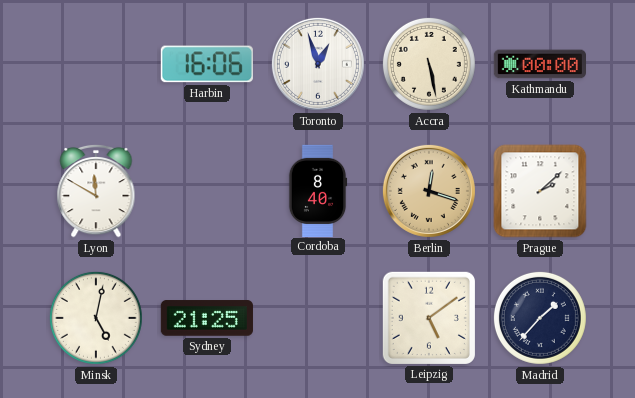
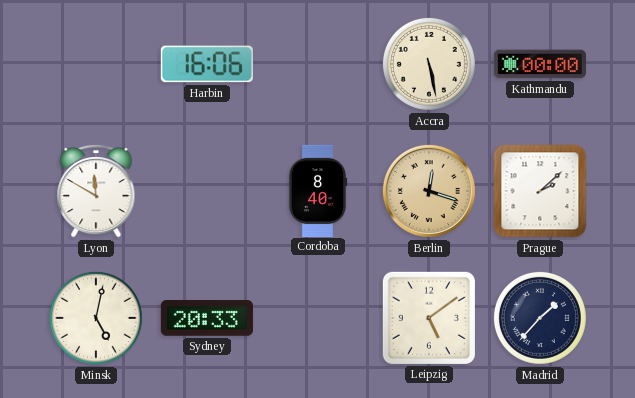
Toronto: 12:57 -> none
Sydney: 21:25 -> 20:33
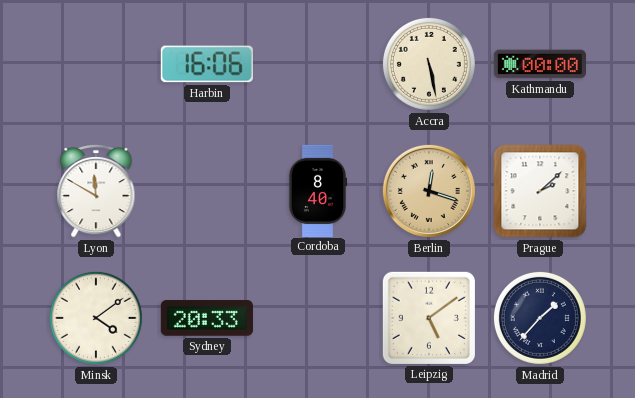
Minsk: 5:02 -> 4:09
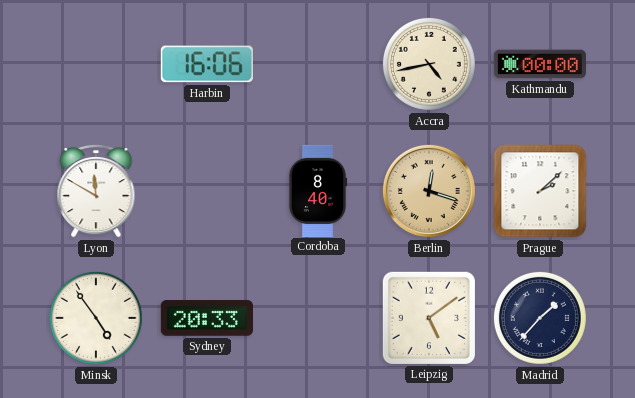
Accra: 5:28 -> 4:43
Minsk: 4:09 -> 4:54
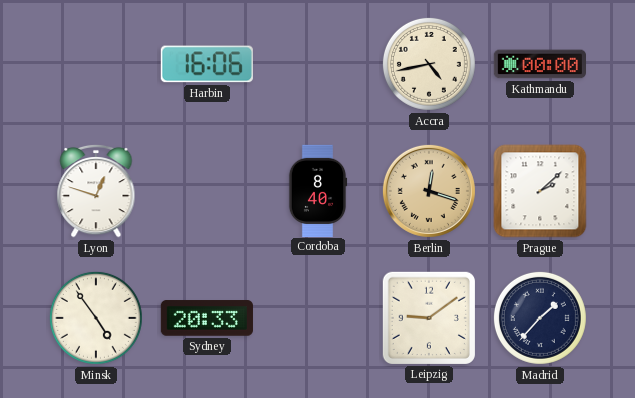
Lyon: 11:50 -> 12:48
Leipzig: 5:09 -> 9:09
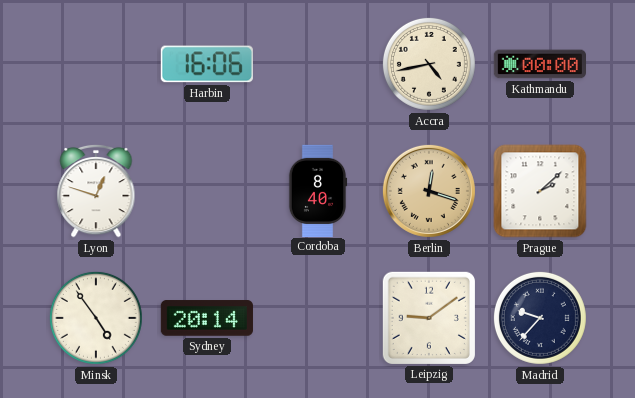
Sydney: 20:33 -> 20:14
Madrid: 1:37 -> 9:37
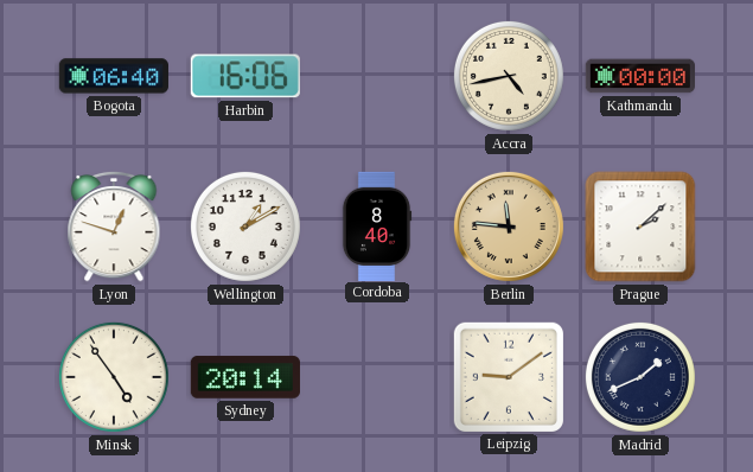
Bogota: none -> 06:40
Wellington: none -> 1:10
Berlin: 12:18 -> 11:46
Madrid: 9:37 -> 1:41
